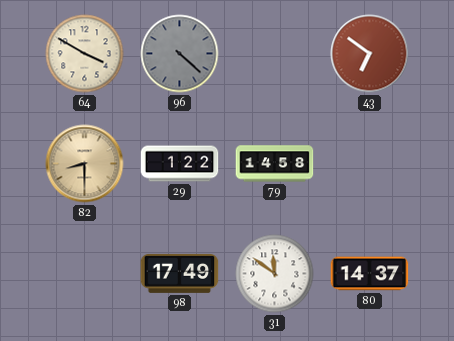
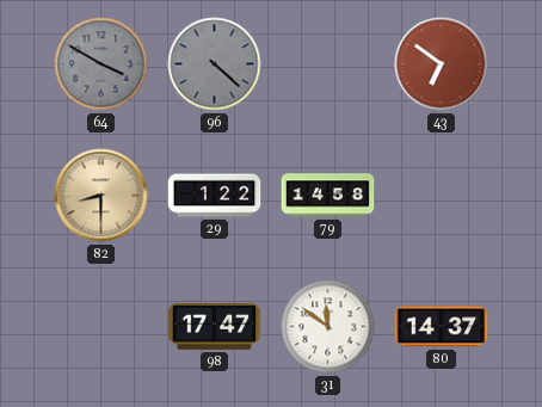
64 dial: cream -> grey
98: 17:49 -> 17:47
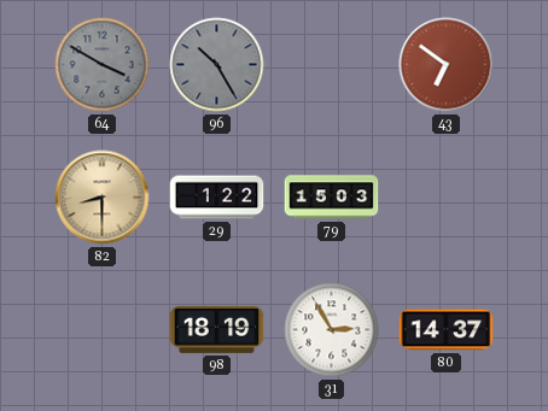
96: 4:22 -> 10:25
79: 14:58 -> 15:03
98: 17:47 -> 18:19
31: 11:51 -> 2:55
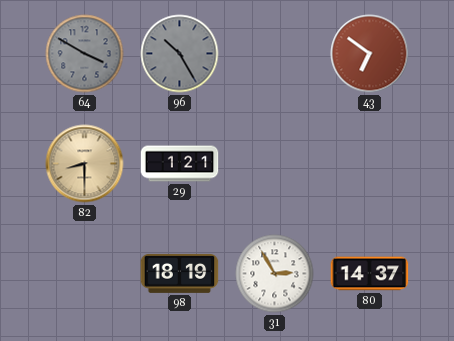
29: 1:22 -> 1:21
79: 15:03 -> none
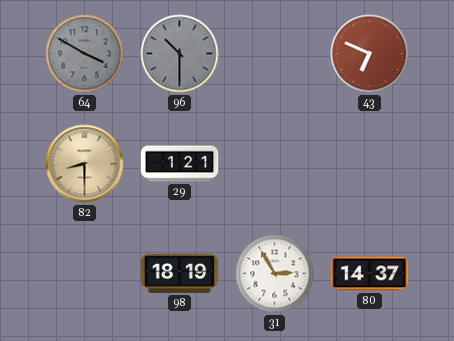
96: 10:25 -> 10:30
43: 6:51 -> 6:49
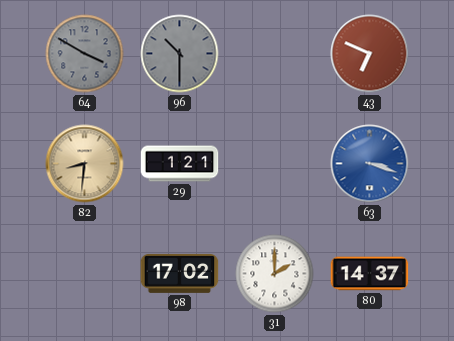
82: 8:30 -> 8:31
63: none -> 3:18
98: 18:19 -> 17:02
31: 2:55 -> 2:00
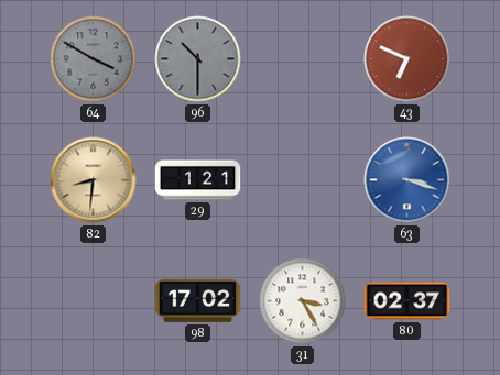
31: 2:00 -> 3:25
80: 14:37 -> 02:37
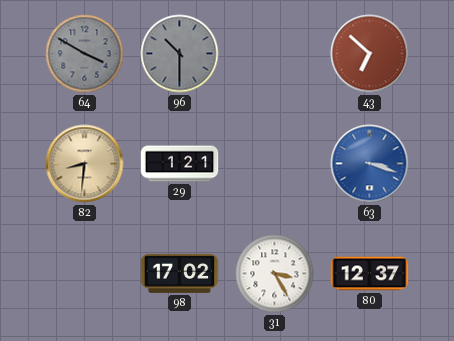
43: 6:49 -> 6:52
80: 02:37 -> 12:37
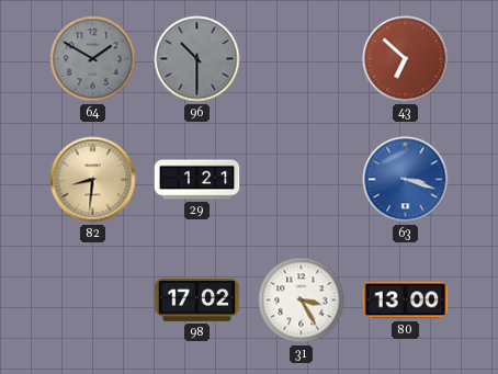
64: 3:50 -> 1:50
80: 12:37 -> 13:00
